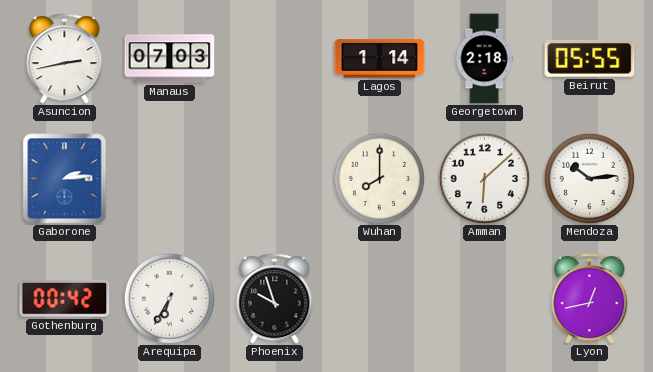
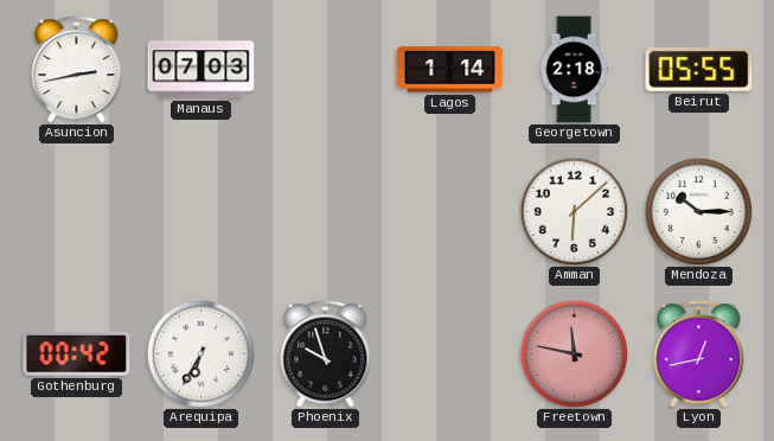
Gaborone: 2:14 -> none
Wuhan: 8:00 -> none
Mendoza: 10:14 -> 10:15
Freetown: none -> 11:47
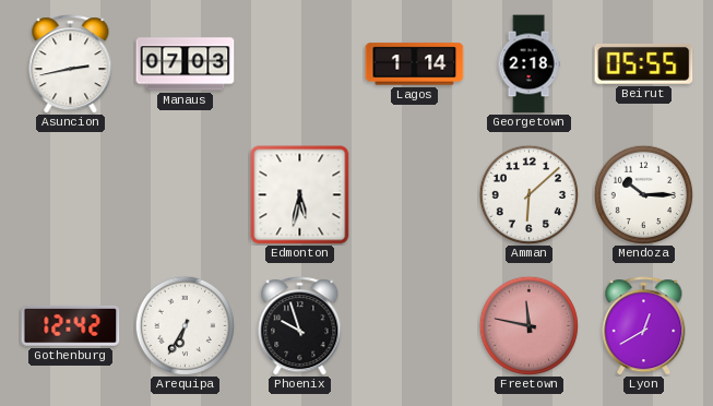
Edmonton: none -> 5:32
Gothenburg: 00:42 -> 12:42
Lyon: 12:43 -> 12:40
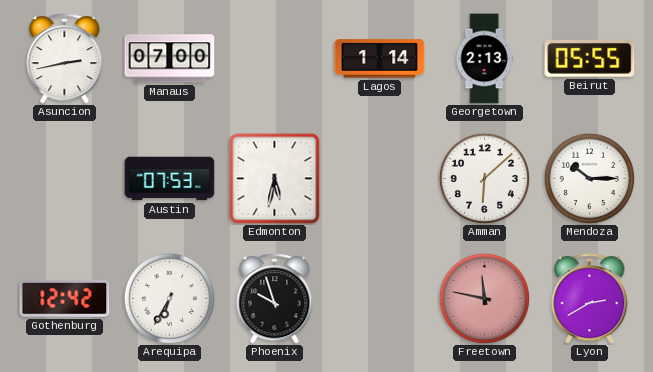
Manaus: 07:03 -> 07:00
Georgetown: 2:18 -> 2:13
Austin: none -> 07:53
Lyon: 12:40 -> 2:40
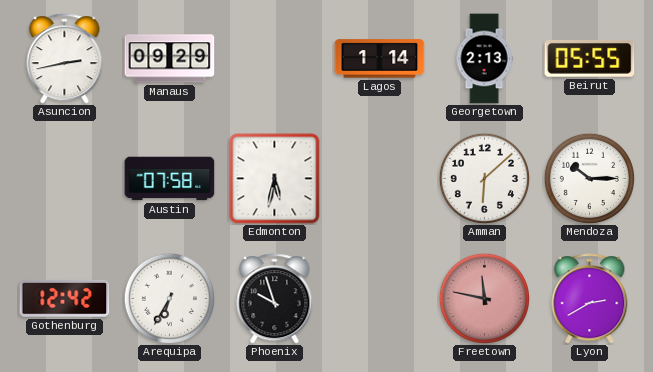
Manaus: 07:00 -> 09:29
Austin: 07:53 -> 07:58
